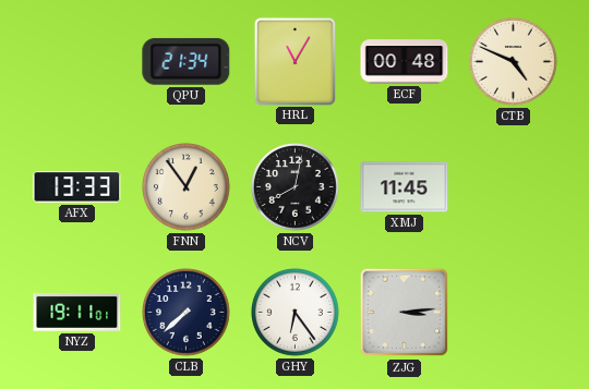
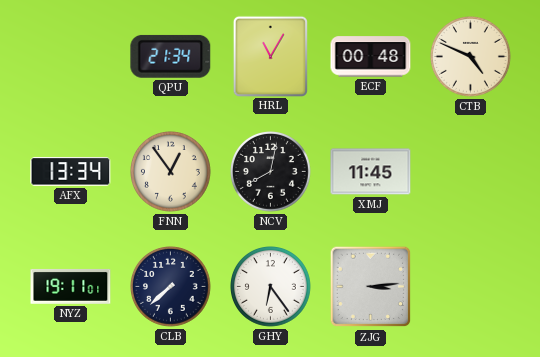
AFX: 13:33 -> 13:34
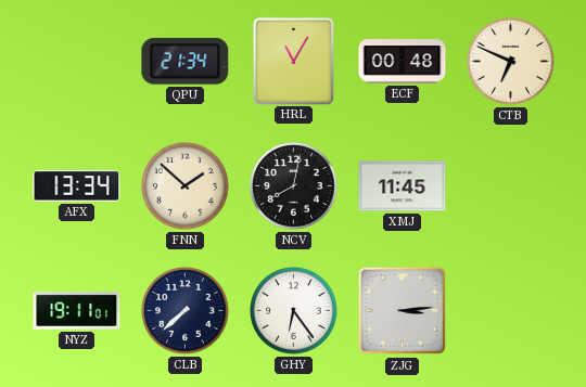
CTB: 4:49 -> 6:49
FNN: 12:54 -> 1:52
